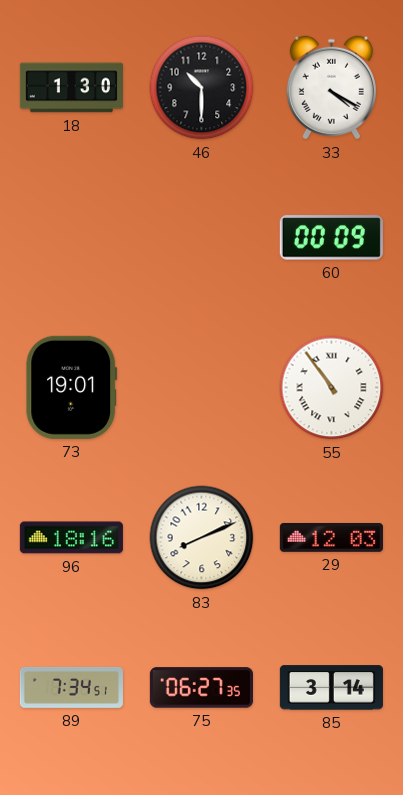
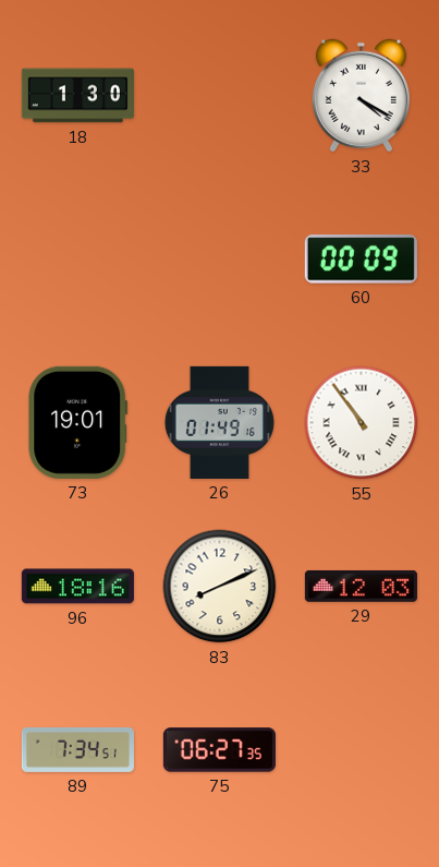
46: 10:30 -> none
26: none -> 01:49
85: 3:14 -> none
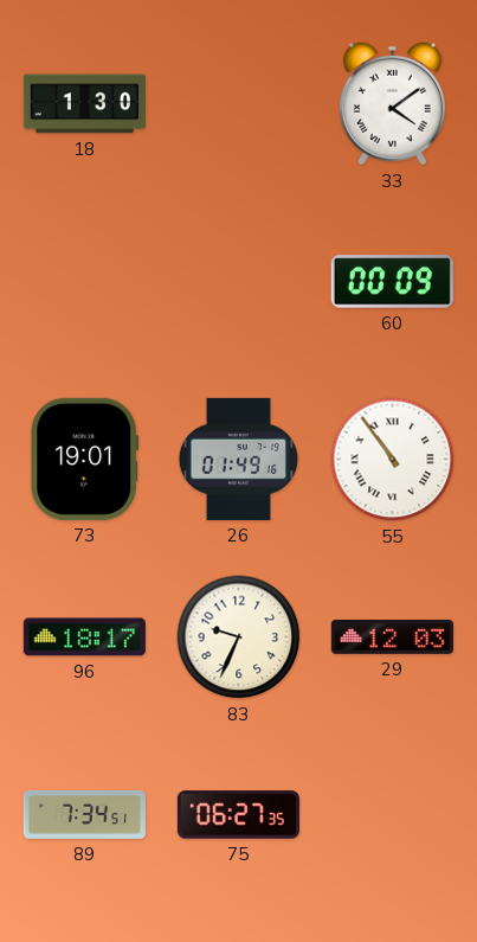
33: 4:20 -> 4:09
96: 18:16 -> 18:17
83: 8:11 -> 9:34
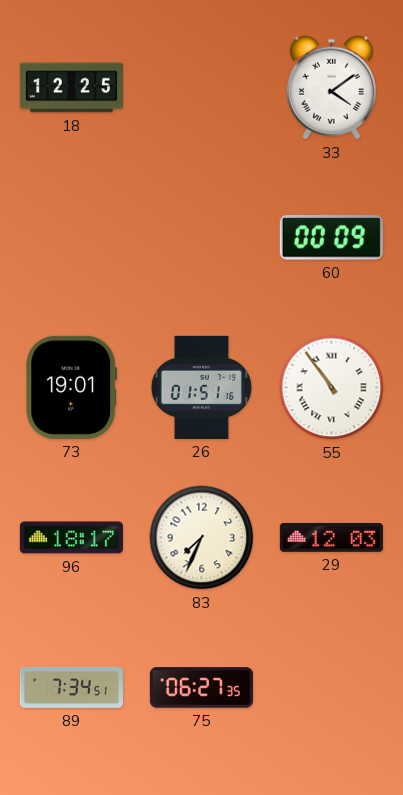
18: 1:30 -> 12:25
26: 01:49 -> 01:51
83: 9:34 -> 7:34
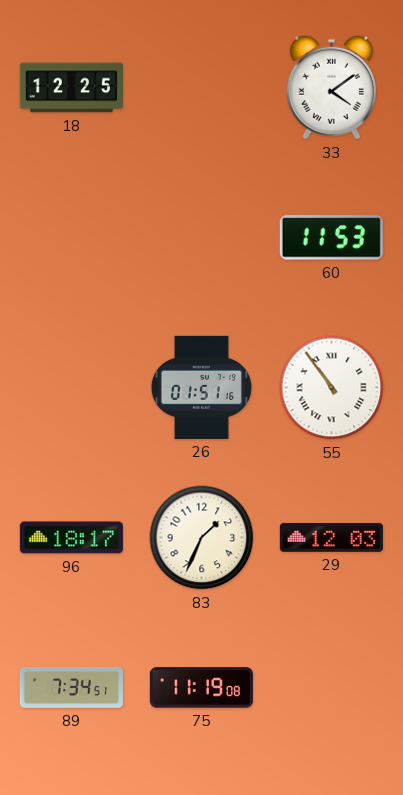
60: 00:09 -> 11:53
73: 19:01 -> none
83: 7:34 -> 1:34
75: 06:27 -> 11:19
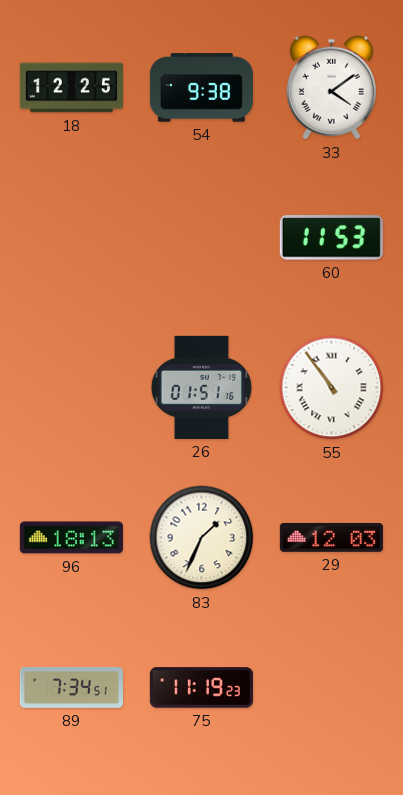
54: none -> 9:38
96: 18:17 -> 18:13
75: 11:19:08 -> 11:19:23
